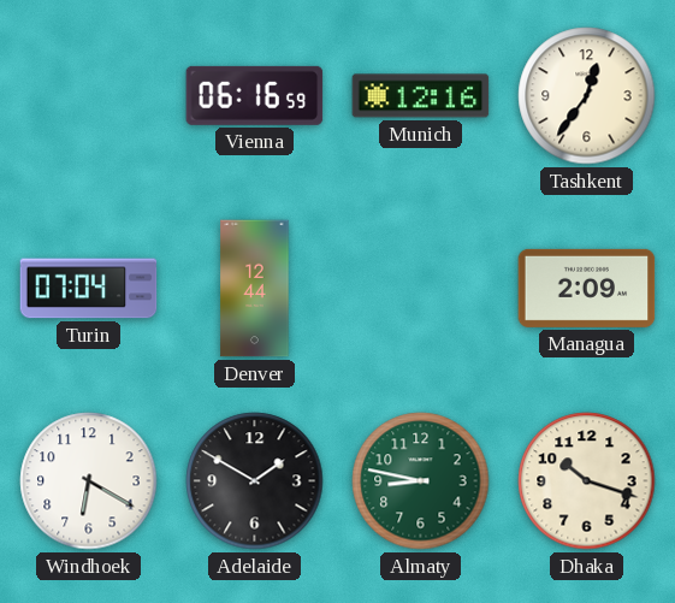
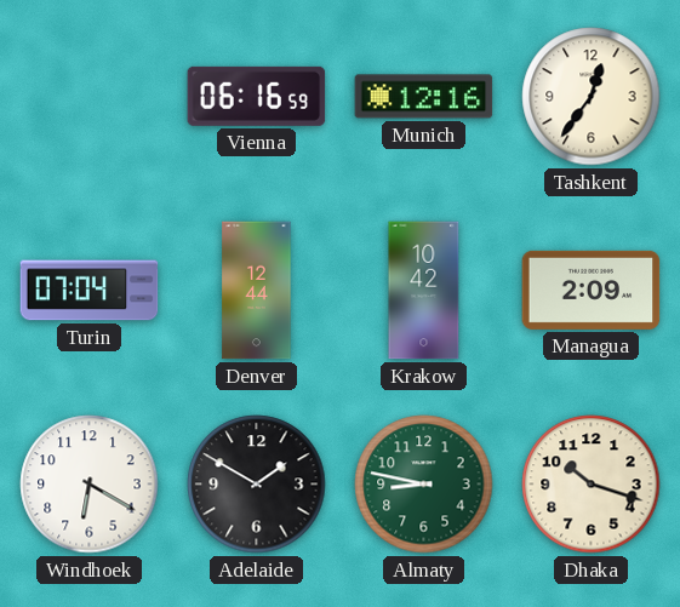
Krakow: none -> 10:42
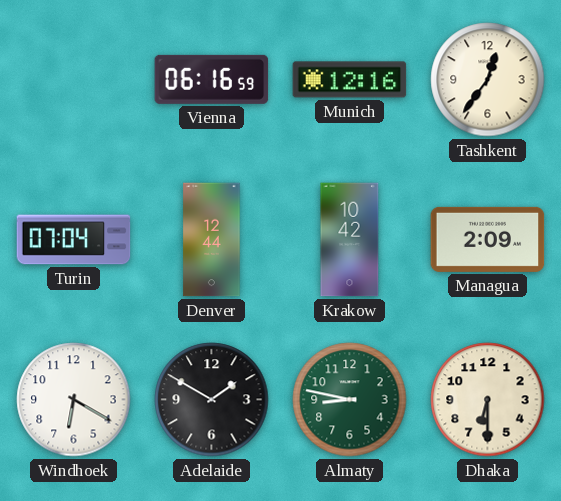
Dhaka: 10:18 -> 6:30
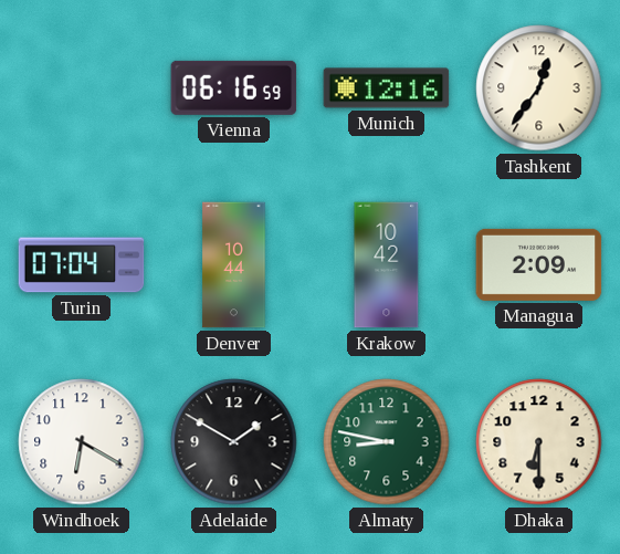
Denver: 12:44 -> 10:44
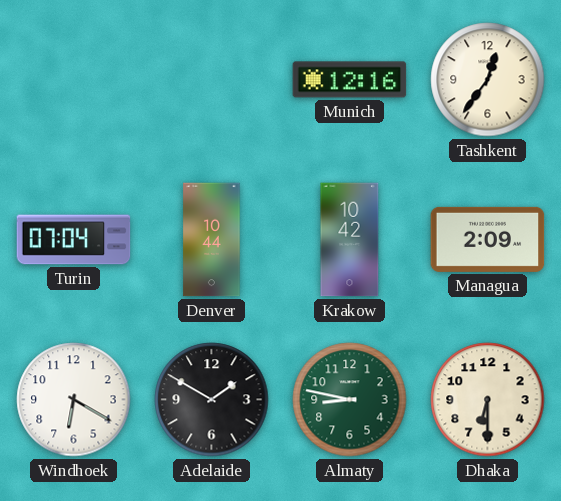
Vienna: 06:16 -> none
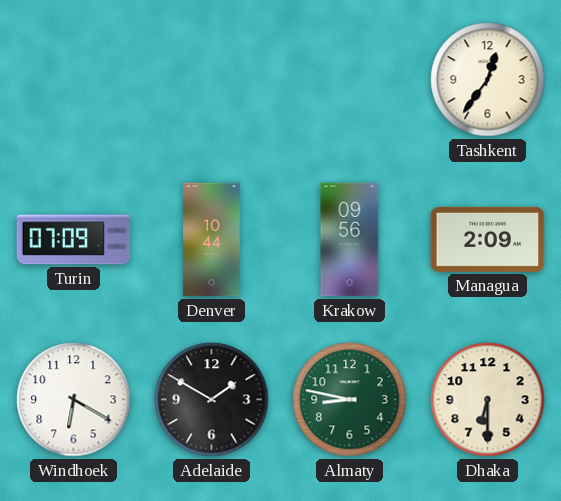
Munich: 12:16 -> none
Turin: 07:04 -> 07:09
Krakow: 10:42 -> 09:56
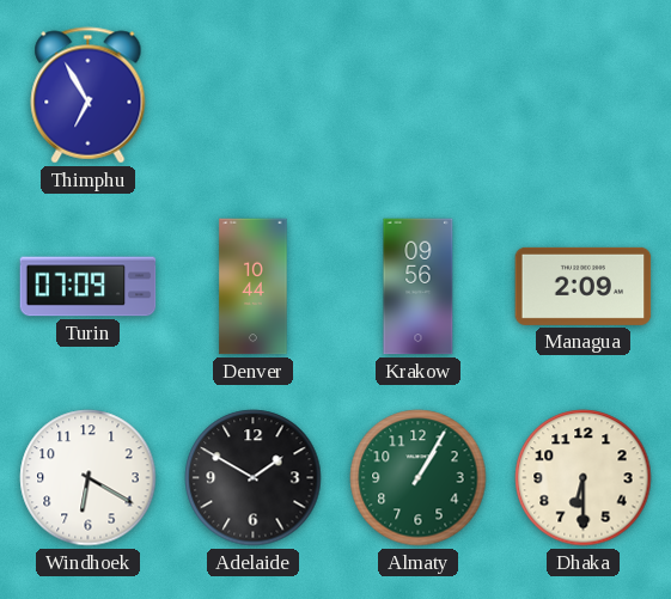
Thimphu: none -> 6:55
Tashkent: 12:36 -> none
Almaty: 8:47 -> 1:05
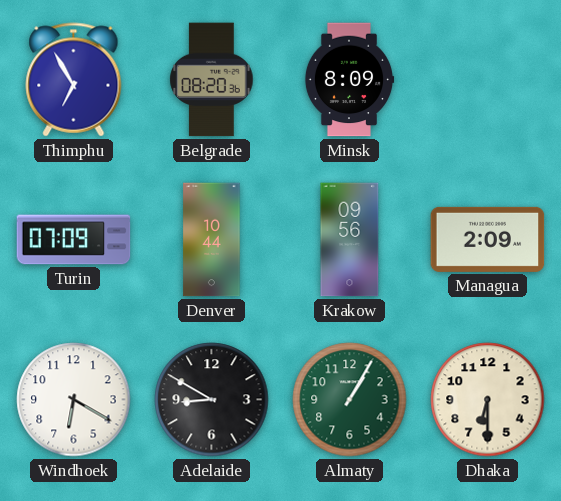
Belgrade: none -> 08:20
Minsk: none -> 8:09
Adelaide: 1:50 -> 8:50
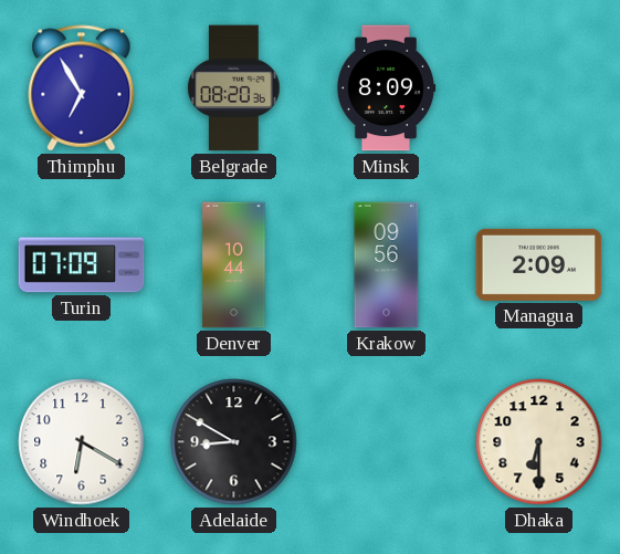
Almaty: 1:05 -> none
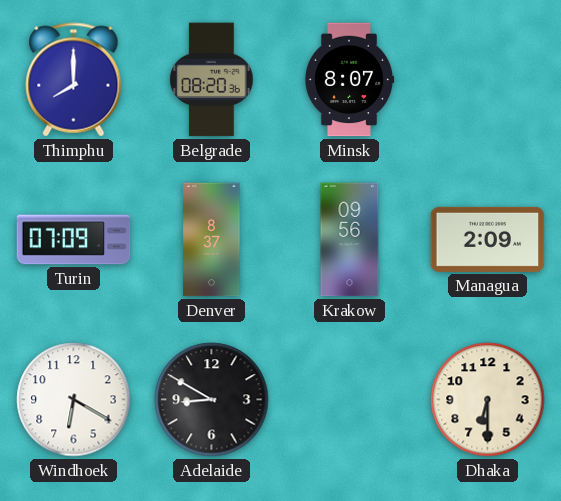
Thimphu: 6:55 -> 8:00
Minsk: 8:09 -> 8:07
Denver: 10:44 -> 8:37
